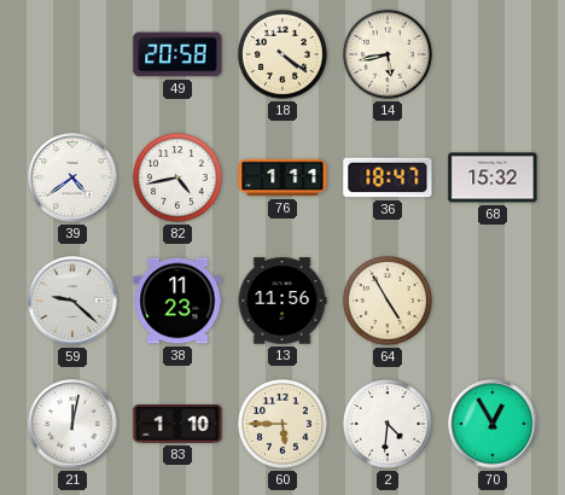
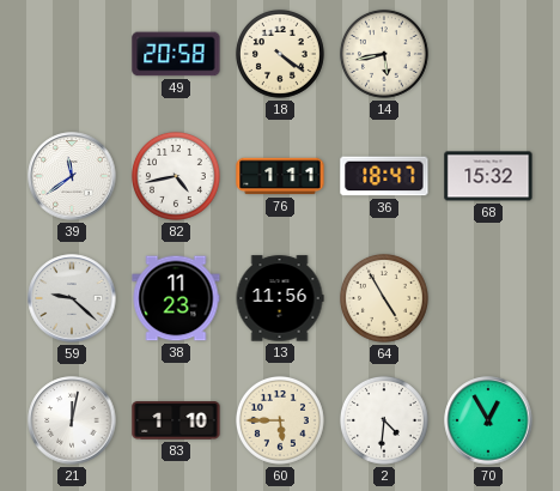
39: 4:39 -> 11:39
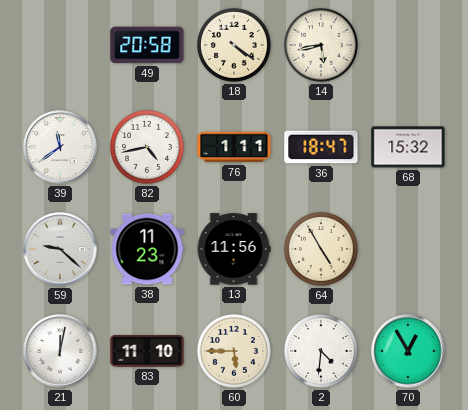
83: 1:10 -> 11:10
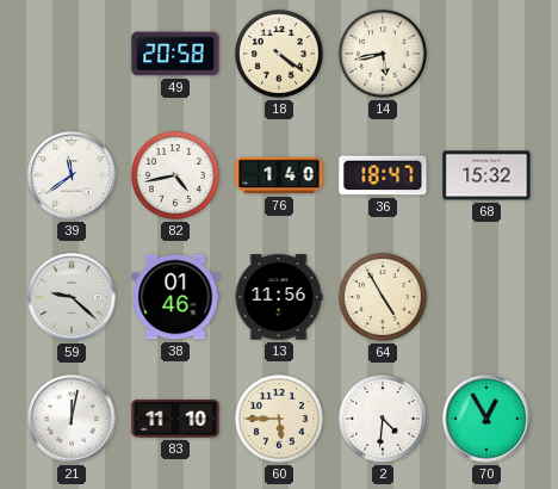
76: 1:11 -> 1:40
38: 11:23 -> 01:46
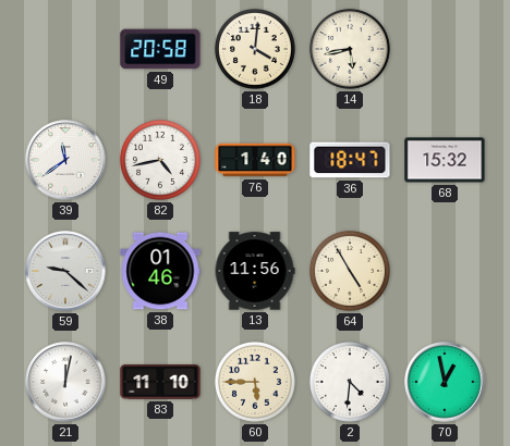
18: 4:21 -> 4:01
70: 12:55 -> 12:58
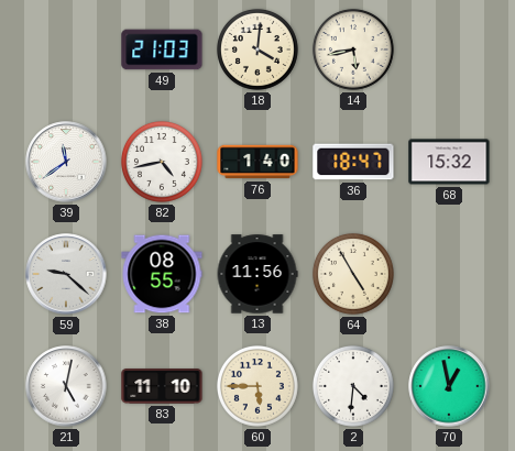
49: 20:58 -> 21:03
38: 01:46 -> 08:55
21: 12:02 -> 5:02
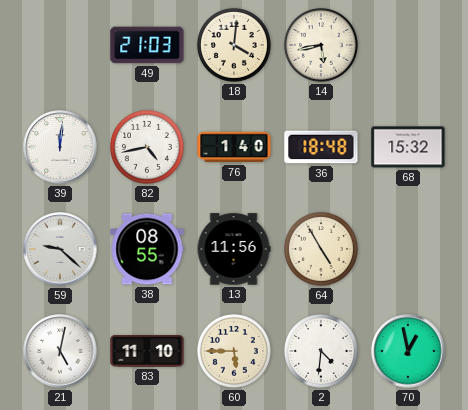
39: 11:39 -> 12:01
36: 18:47 -> 18:48
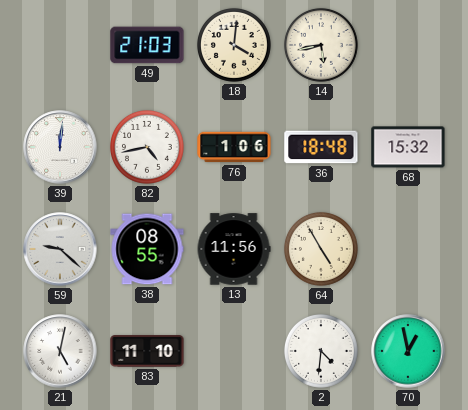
76: 1:40 -> 1:06
60: 5:45 -> none
